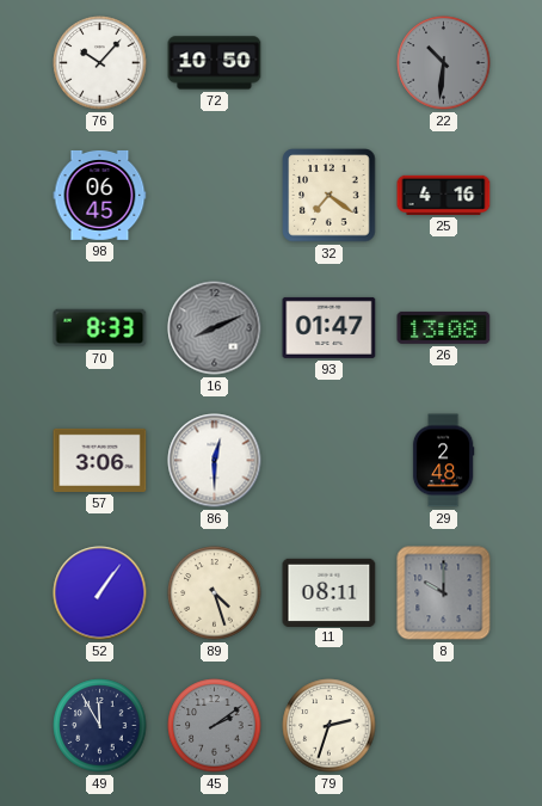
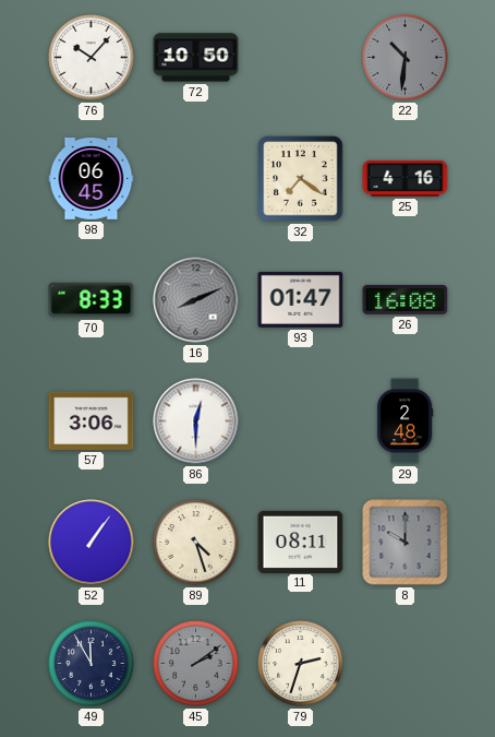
26: 13:08 -> 16:08
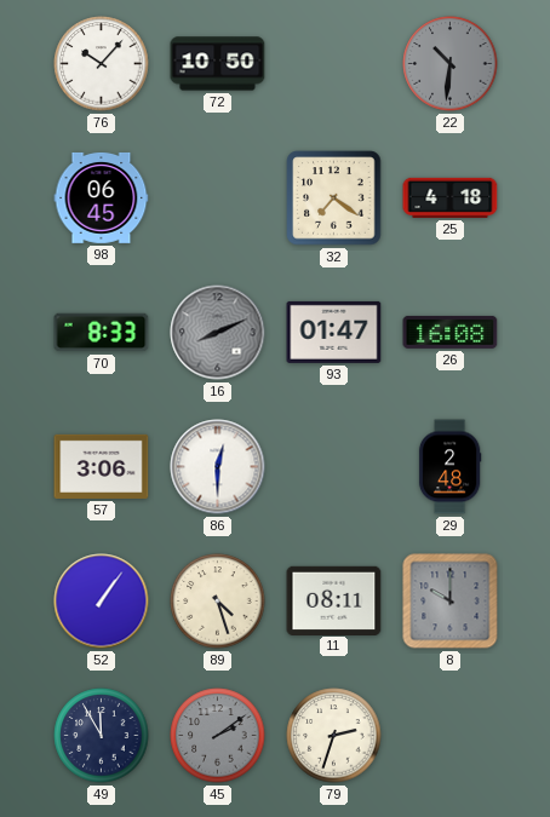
25: 4:16 -> 4:18
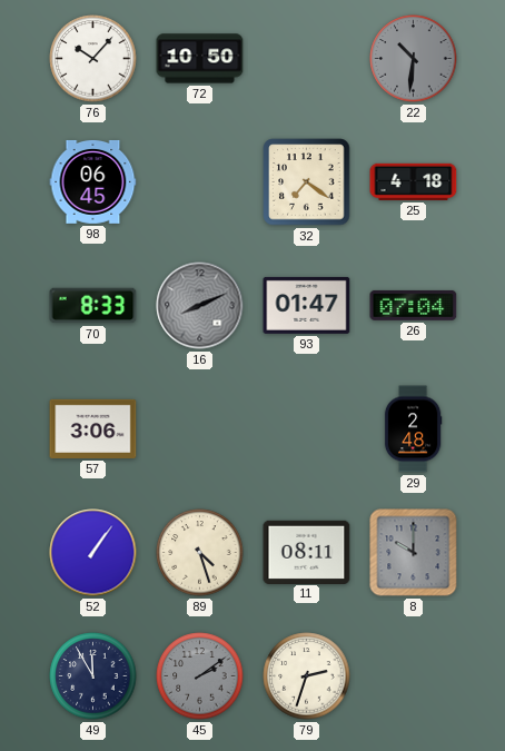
26: 16:08 -> 07:04
86: 12:30 -> none
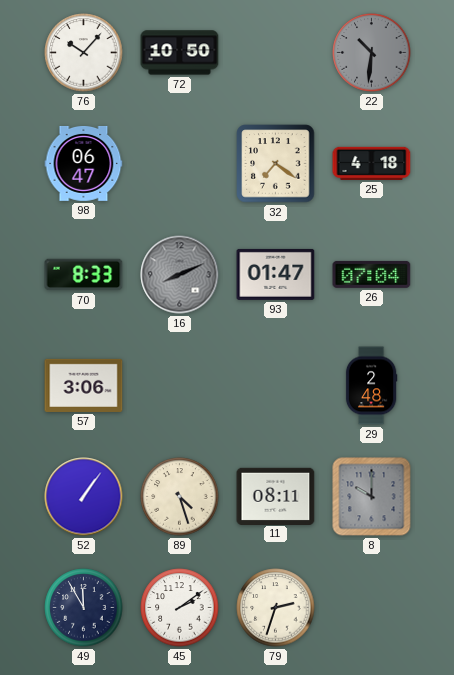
98: 06:45 -> 06:47
45 dial: grey -> white
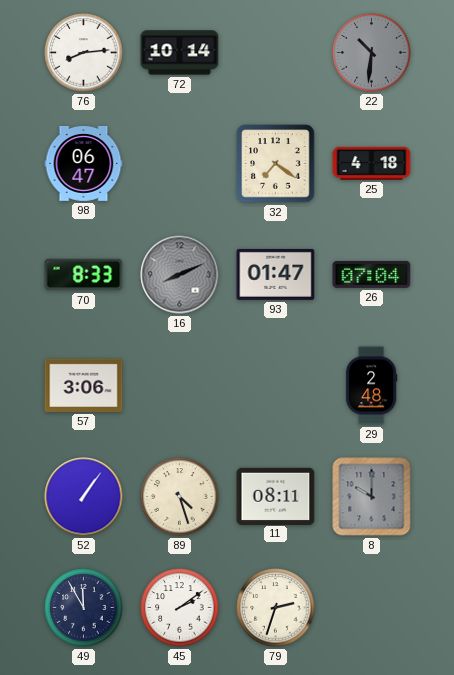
76: 10:07 -> 8:14
72: 10:50 -> 10:14
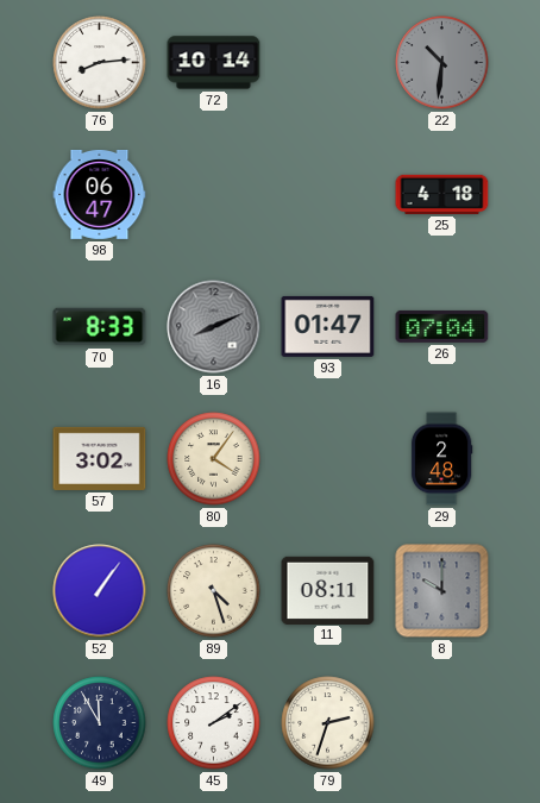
32: 7:21 -> none
57: 3:06 -> 3:02
80: none -> 4:06
